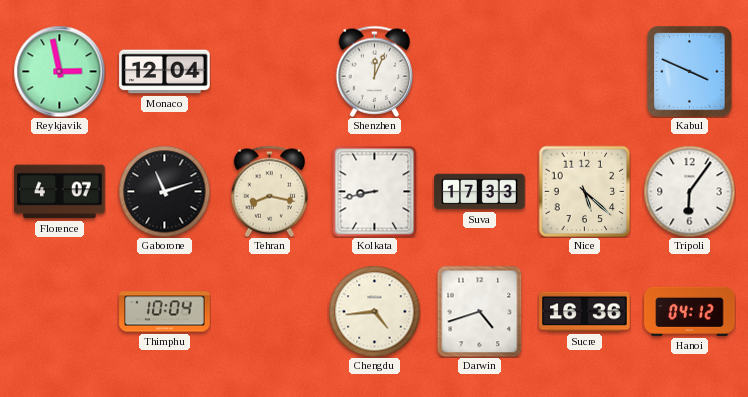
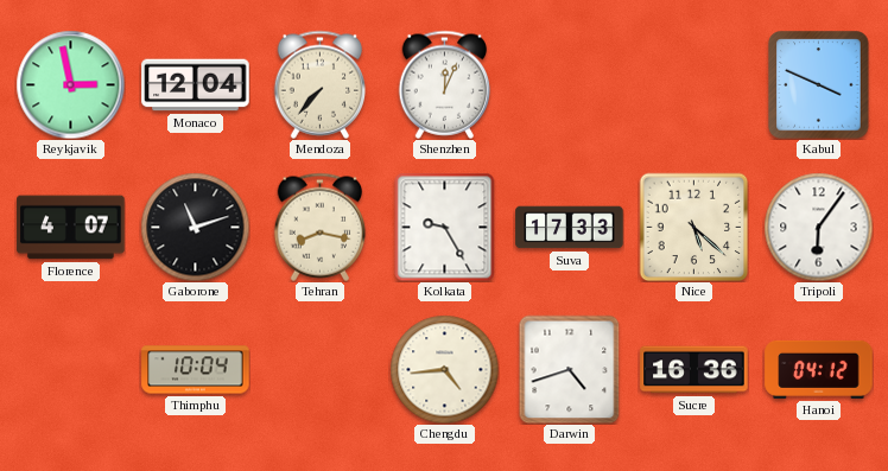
Mendoza: none -> 7:37
Kolkata: 8:43 -> 9:25
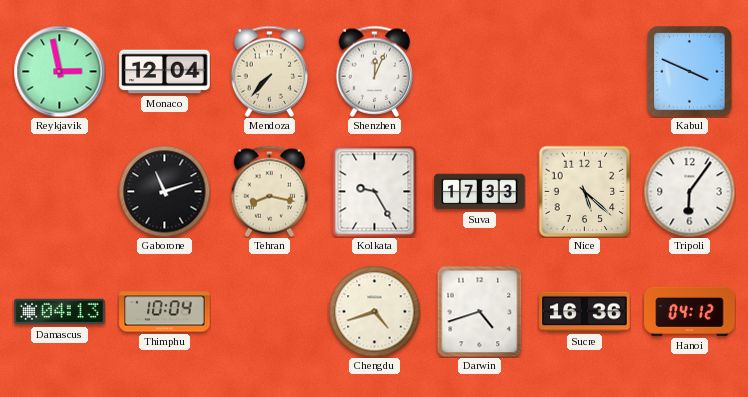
Florence: 4:07 -> none
Damascus: none -> 04:13
Chengdu: 4:44 -> 4:42
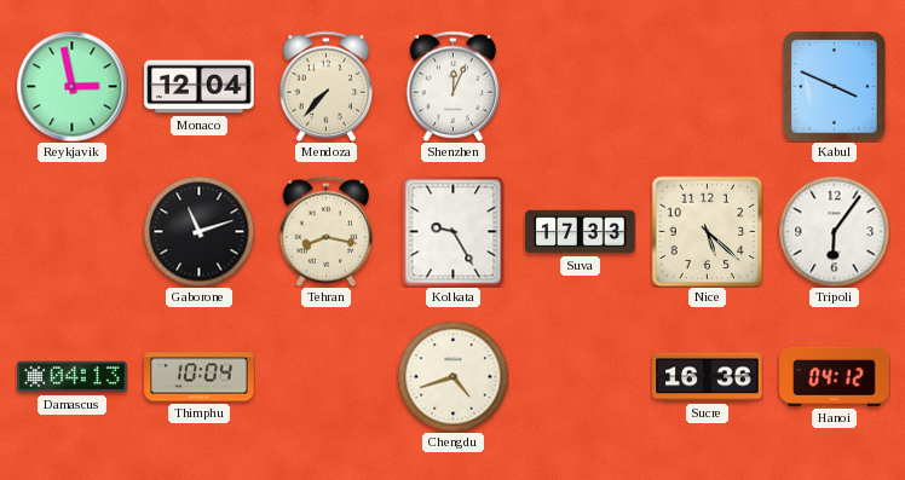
Darwin: 4:42 -> none
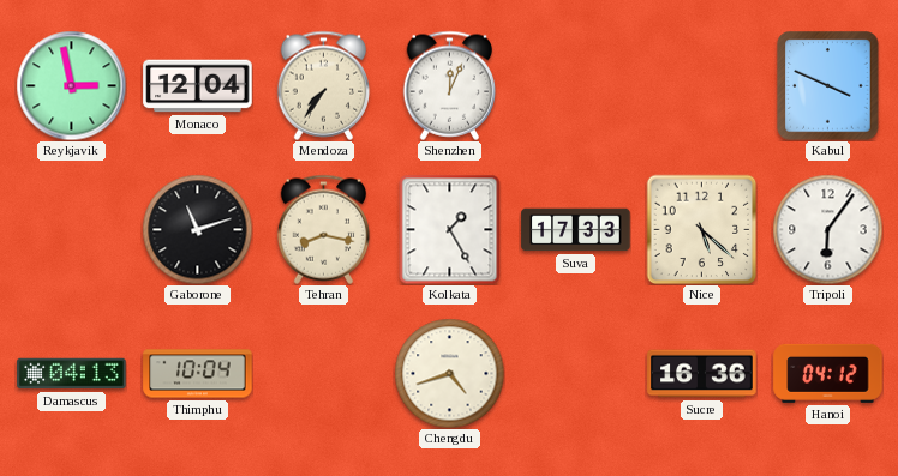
Mendoza: 7:37 -> 7:36
Kolkata: 9:25 -> 1:25
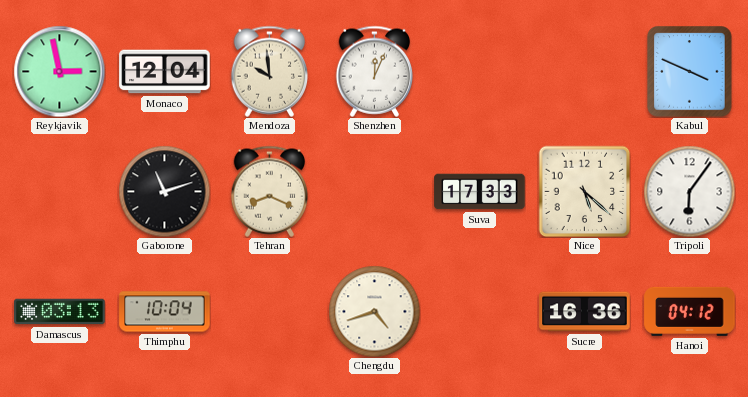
Mendoza: 7:36 -> 9:59
Tehran: 8:17 -> 8:19
Kolkata: 1:25 -> none
Damascus: 04:13 -> 03:13
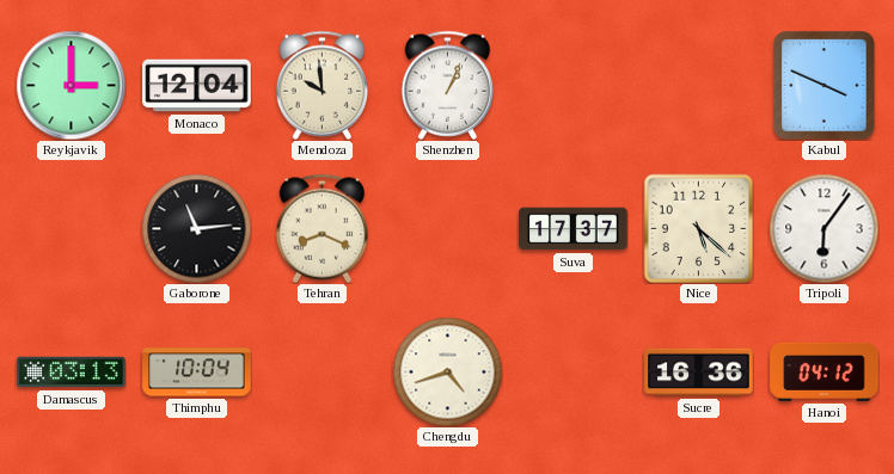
Reykjavik: 2:58 -> 3:00
Shenzhen: 12:04 -> 1:04
Gaborone: 11:12 -> 11:14
Suva: 17:33 -> 17:37
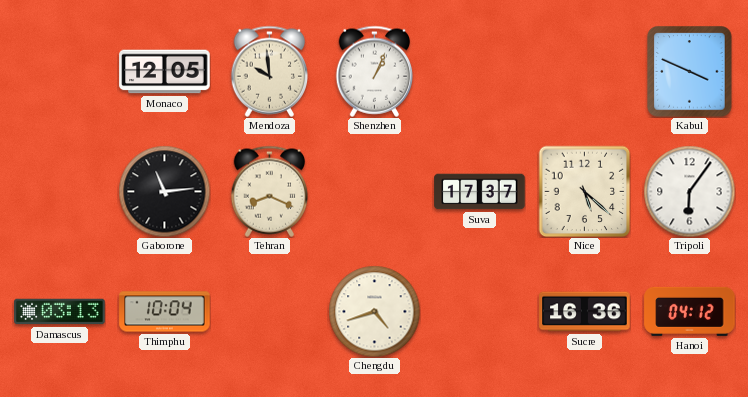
Reykjavik: 3:00 -> none
Monaco: 12:04 -> 12:05
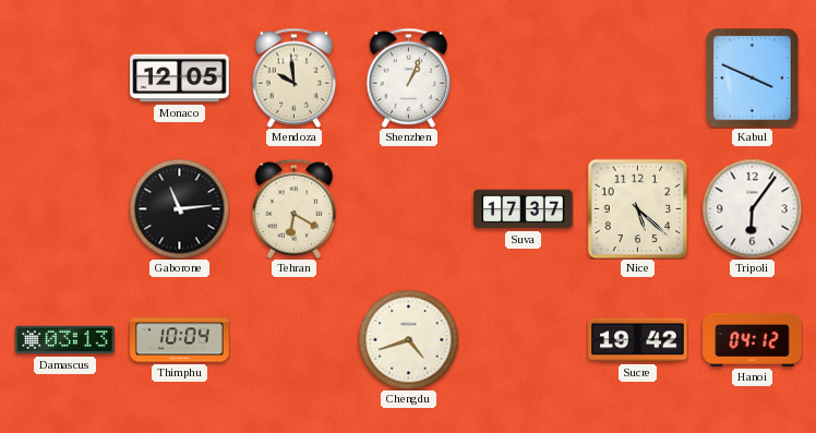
Tehran: 8:19 -> 6:20
Sucre: 16:36 -> 19:42
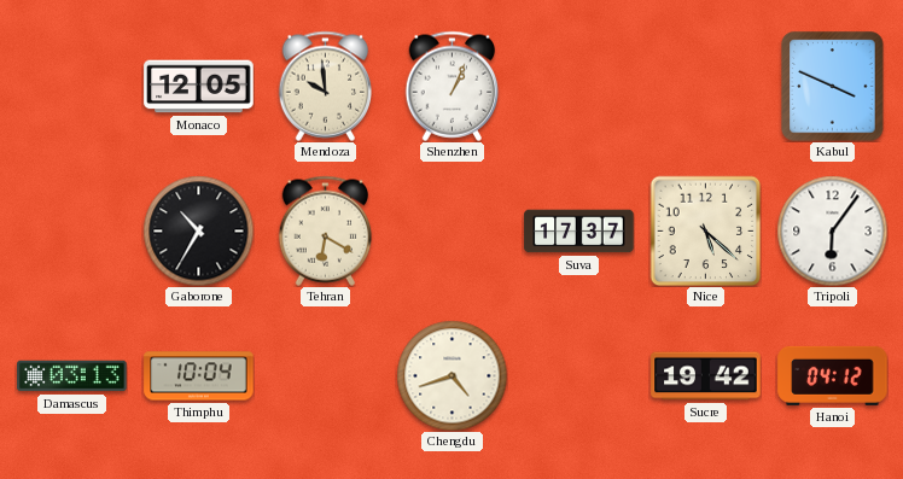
Gaborone: 11:14 -> 10:35
